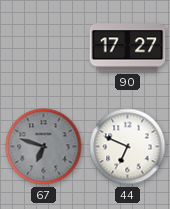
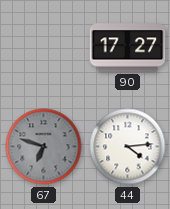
44: 6:49 -> 4:14
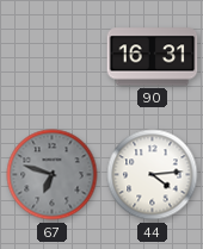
90: 17:27 -> 16:31
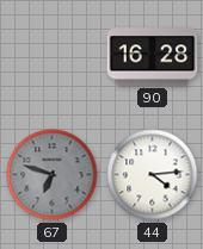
90: 16:31 -> 16:28
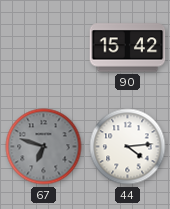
90: 16:28 -> 15:42
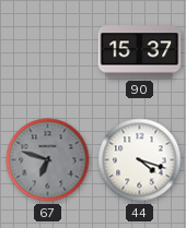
90: 15:42 -> 15:37
44: 4:14 -> 4:18
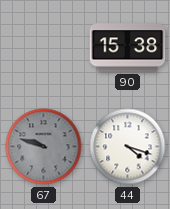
90: 15:37 -> 15:38
67: 6:48 -> 9:48
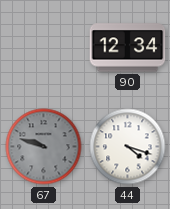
90: 15:38 -> 12:34
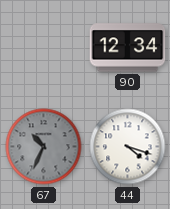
67: 9:48 -> 10:34
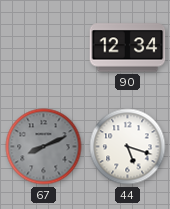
67: 10:34 -> 8:11
44: 4:18 -> 5:18
